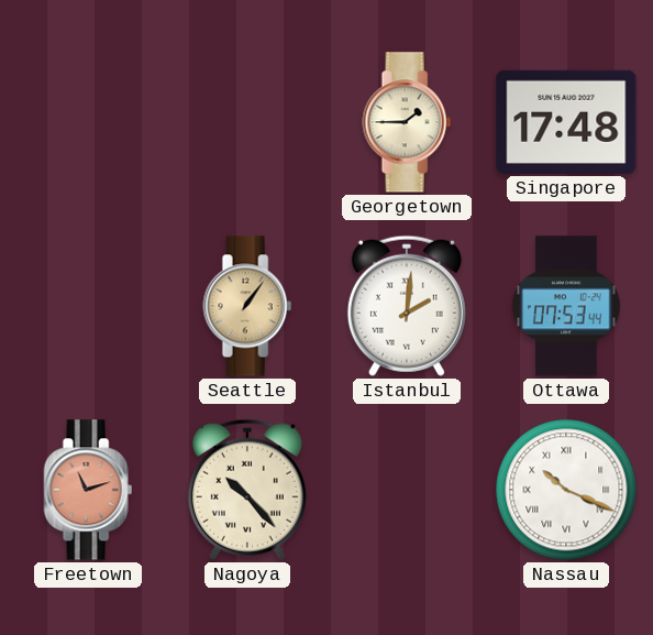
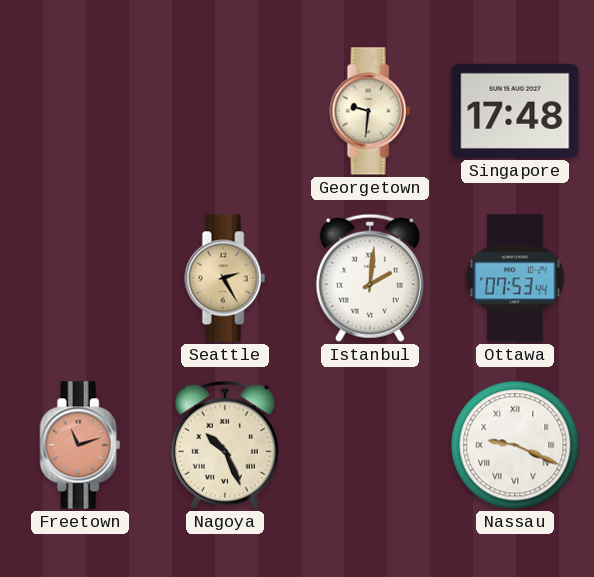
Georgetown: 1:45 -> 9:31
Seattle: 1:06 -> 2:25
Nagoya: 10:23 -> 10:26
Nassau: 10:19 -> 9:19
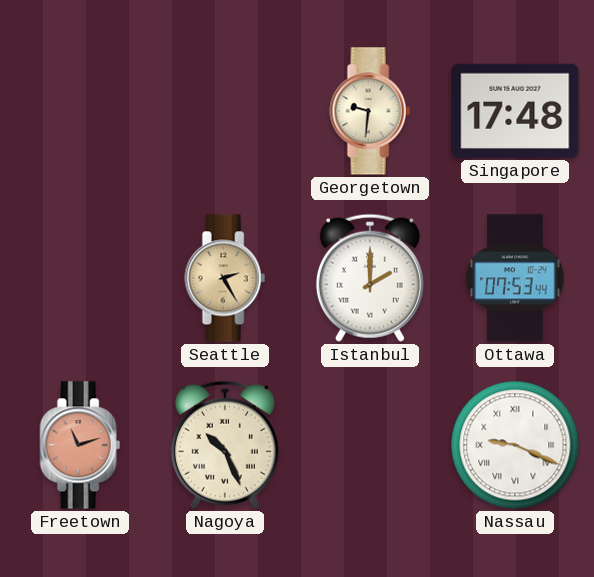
Istanbul: 2:01 -> 2:00
